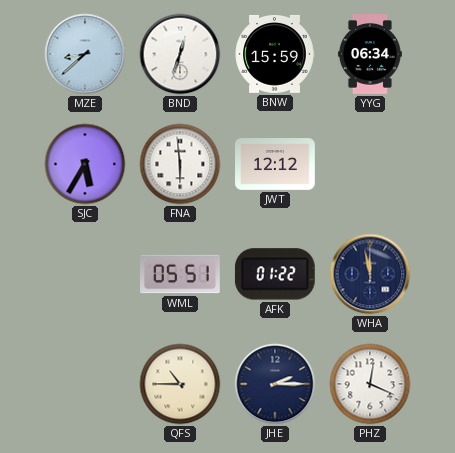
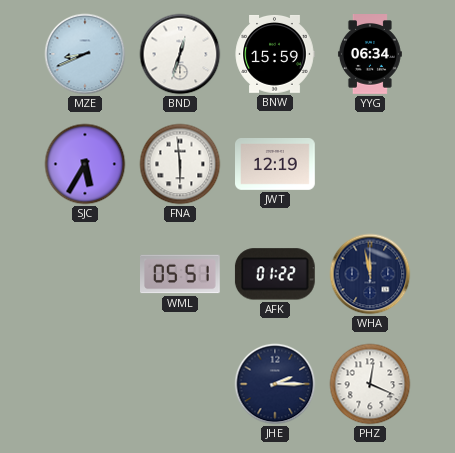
MZE: 8:38 -> 8:41
JWT: 12:12 -> 12:19
QFS: 10:45 -> none
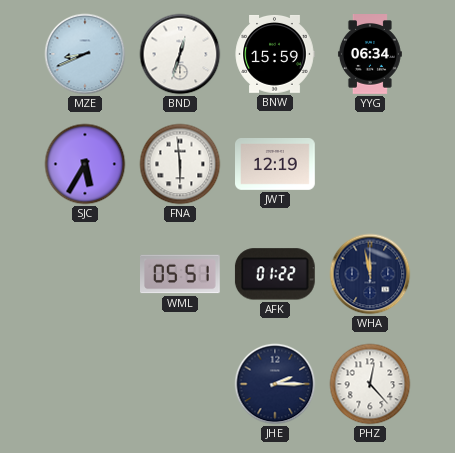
PHZ: 12:19 -> 12:23
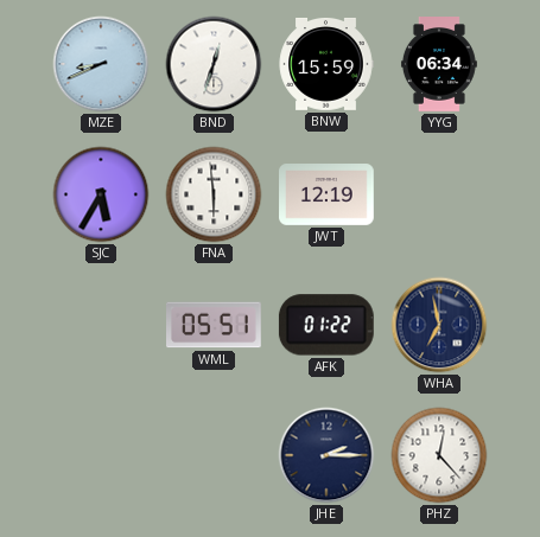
WHA: 11:58 -> 6:58
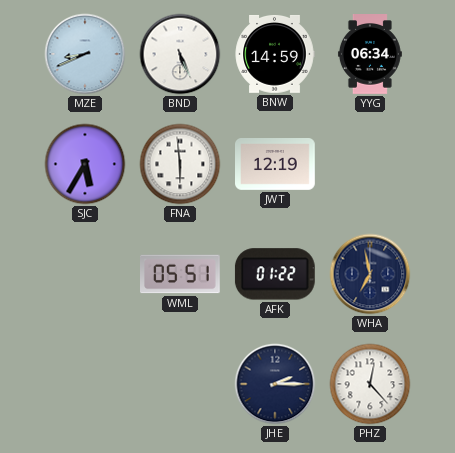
BND: 12:33 -> 5:26
BNW: 15:59 -> 14:59
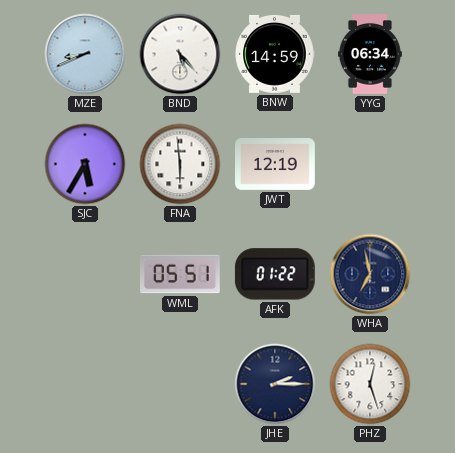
BND: 5:26 -> 5:23
PHZ: 12:23 -> 12:27
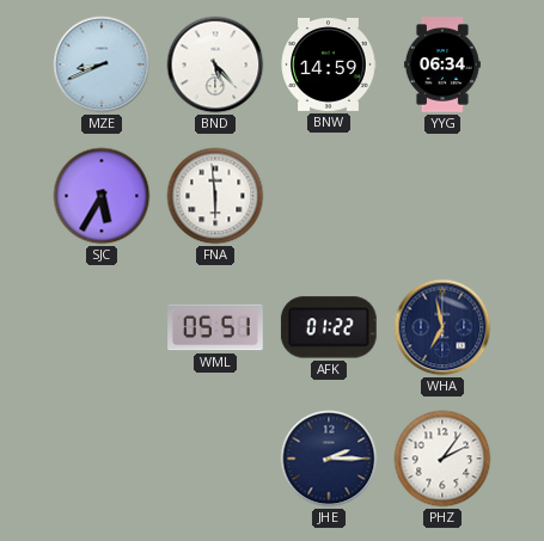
JWT: 12:19 -> none
PHZ: 12:27 -> 2:06
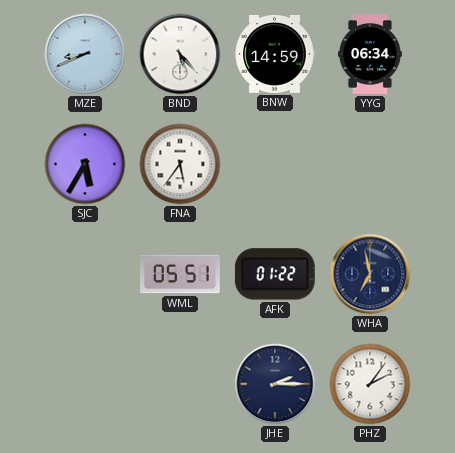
FNA: 5:59 -> 5:36
